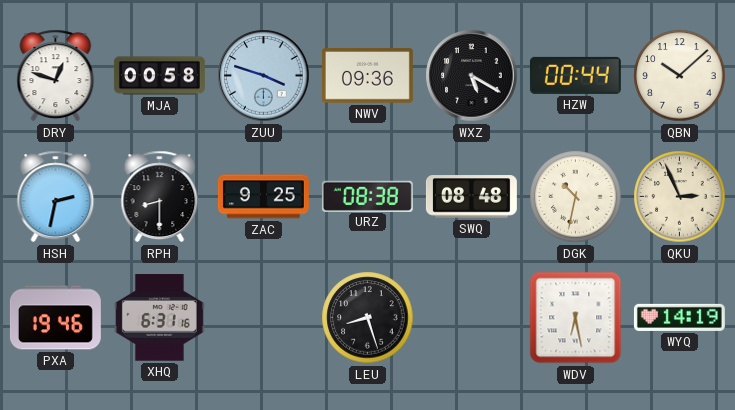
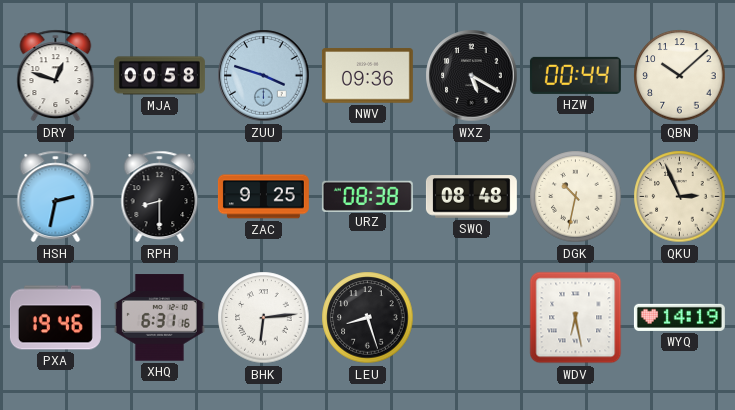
BHK: none -> 6:14
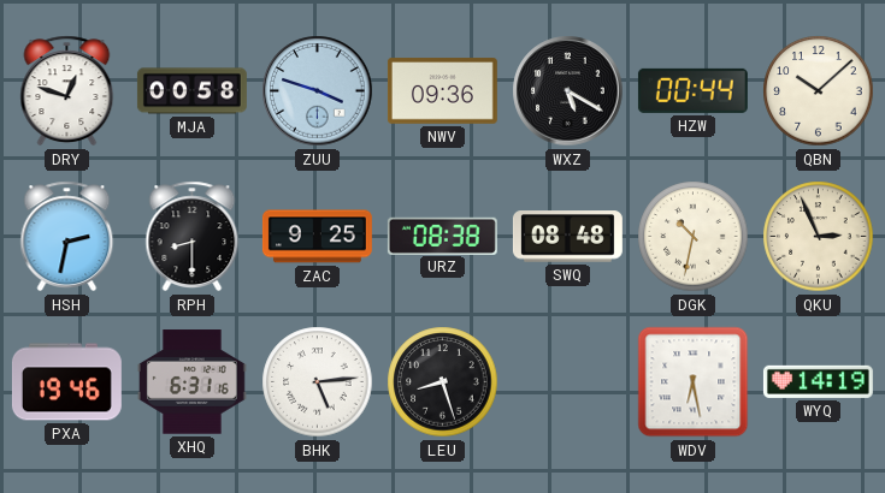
BHK: 6:14 -> 5:14
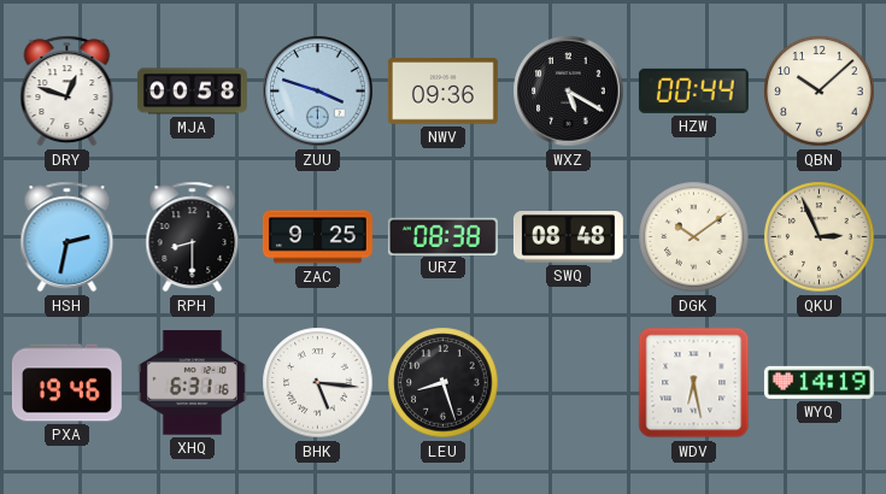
DGK: 10:32 -> 10:09
BHK: 5:14 -> 5:16
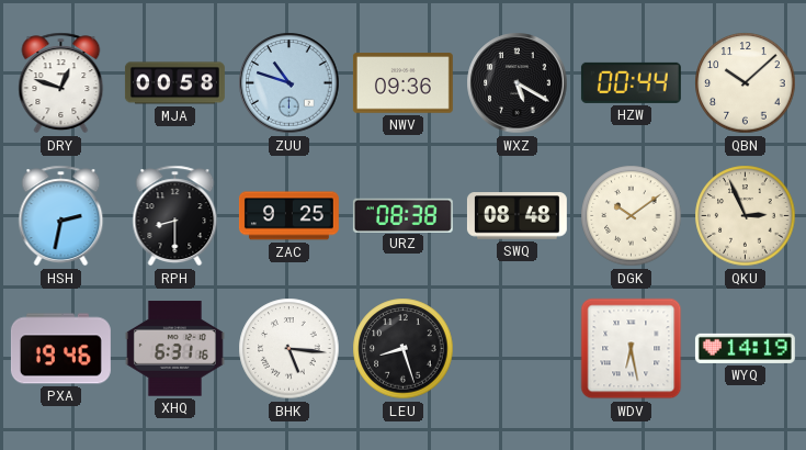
ZUU: 3:48 -> 10:48
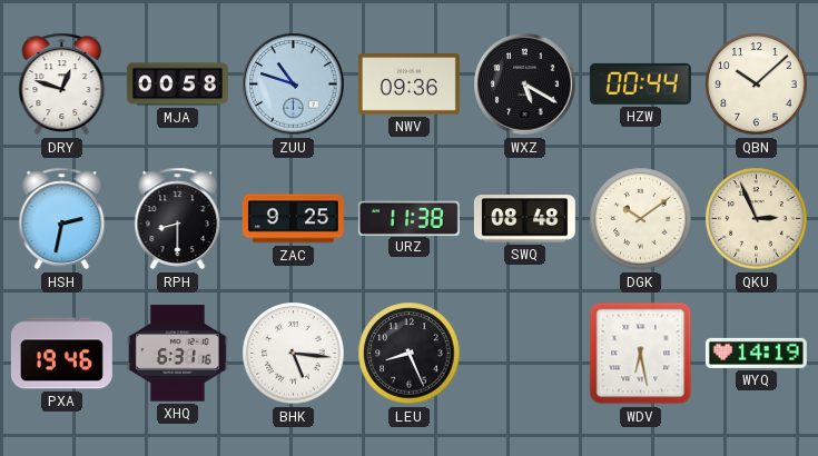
URZ: 08:38 -> 11:38
LEU: 8:27 -> 8:26
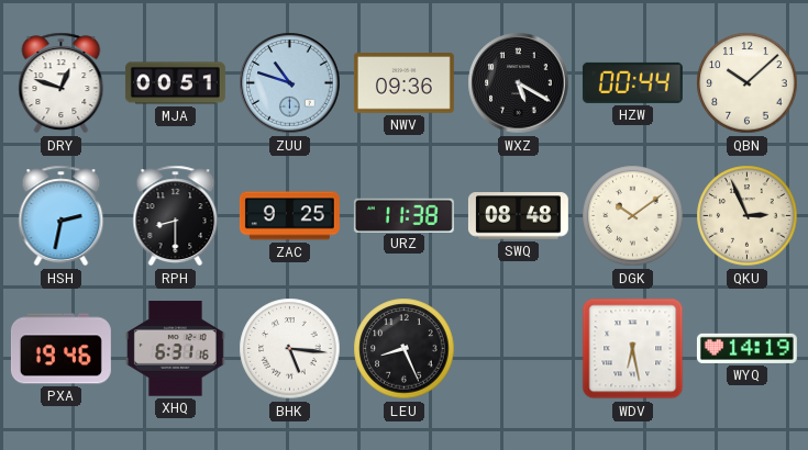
MJA: 00:58 -> 00:51
